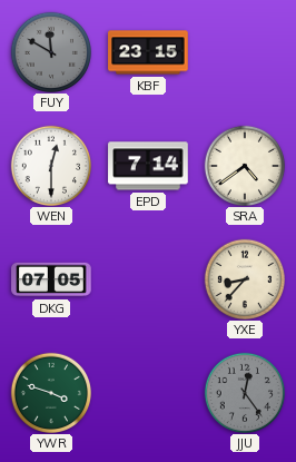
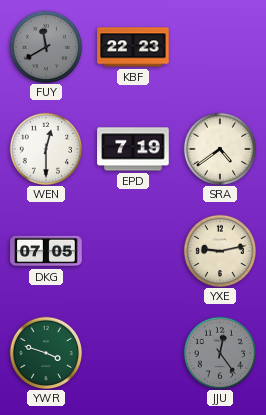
FUY: 11:50 -> 11:40
KBF: 23:15 -> 22:23
EPD: 7:14 -> 7:19
YXE: 8:37 -> 9:13
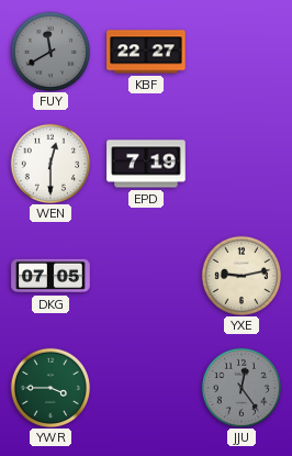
KBF: 22:23 -> 22:27
SRA: 4:39 -> none
YWR: 3:48 -> 3:45
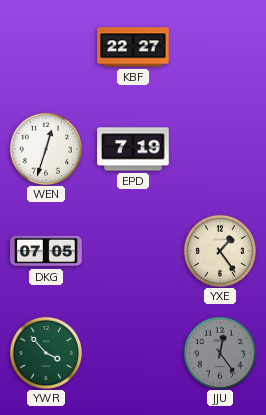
FUY: 11:40 -> none
WEN: 12:30 -> 12:33
YXE: 9:13 -> 1:24
YWR: 3:45 -> 3:53
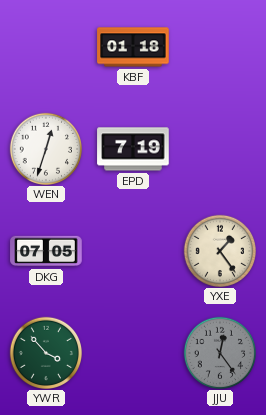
KBF: 22:27 -> 01:18
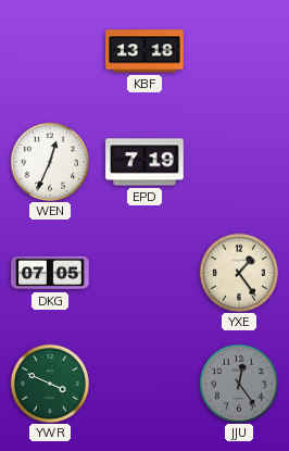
KBF: 01:18 -> 13:18
WEN: 12:33 -> 12:34
YWR: 3:53 -> 3:49
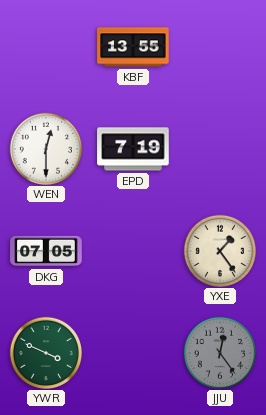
KBF: 13:18 -> 13:55
WEN: 12:34 -> 12:30
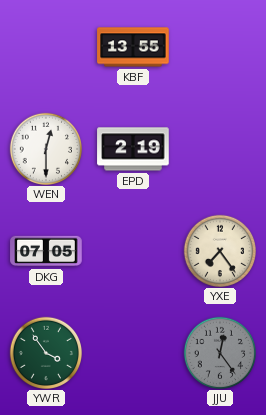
EPD: 7:19 -> 2:19
YXE: 1:24 -> 7:24
YWR: 3:49 -> 3:54
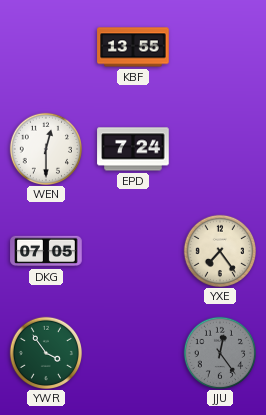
EPD: 2:19 -> 7:24
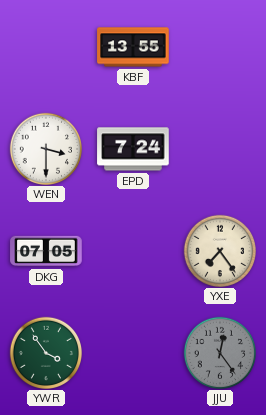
WEN: 12:30 -> 3:30
